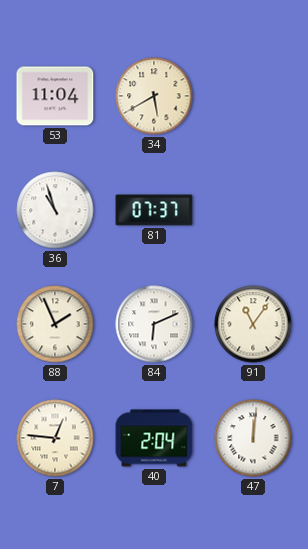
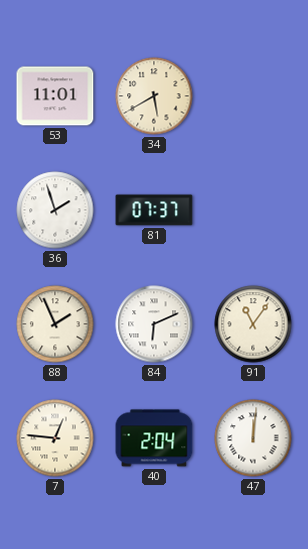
53: 11:04 -> 11:01
36: 10:57 -> 1:57
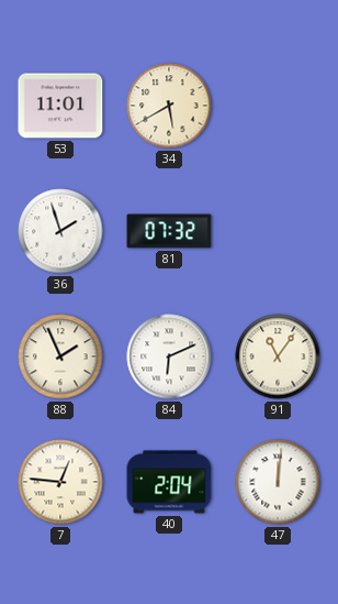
81: 07:37 -> 07:32
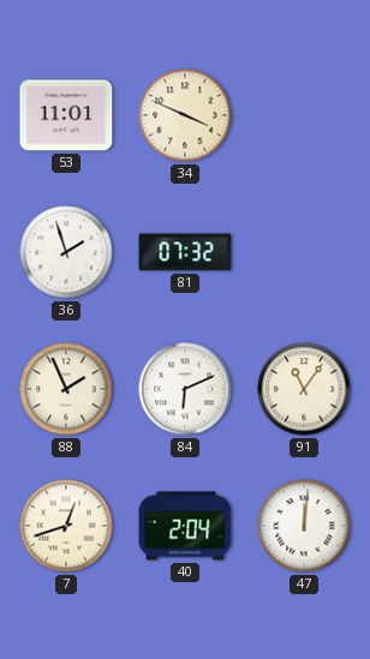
34: 5:40 -> 3:49
7: 12:46 -> 12:42
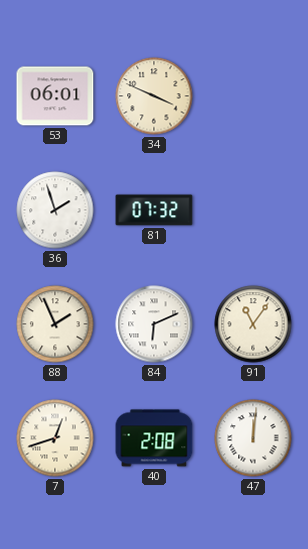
53: 11:01 -> 06:01
40: 2:04 -> 2:08
